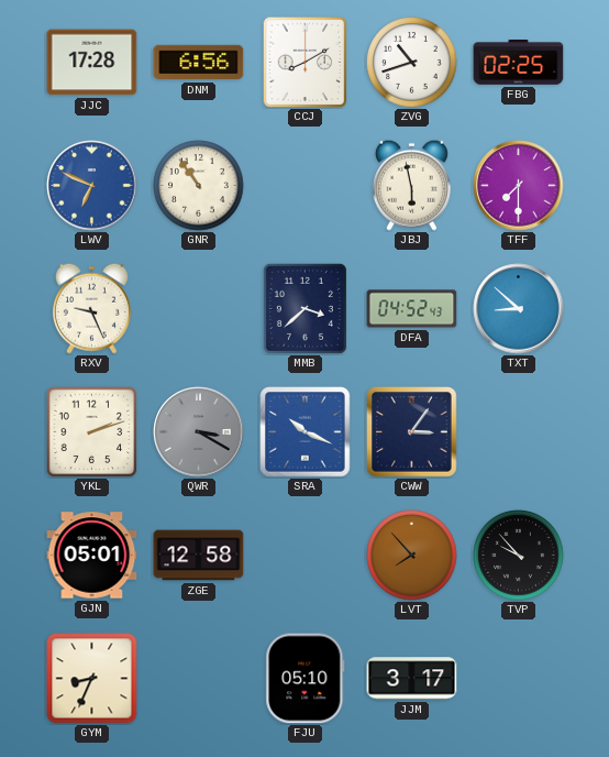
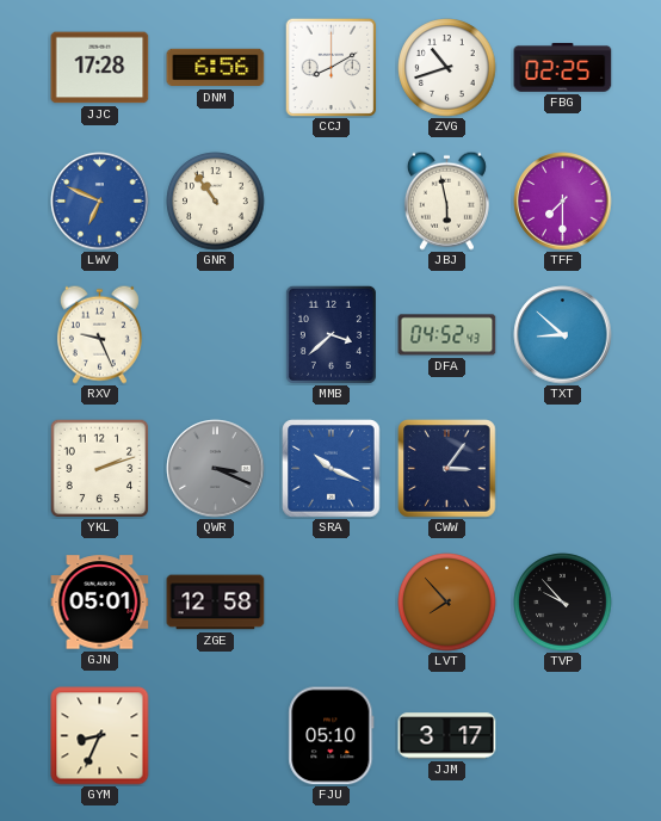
QWR: 3:20 -> 3:19
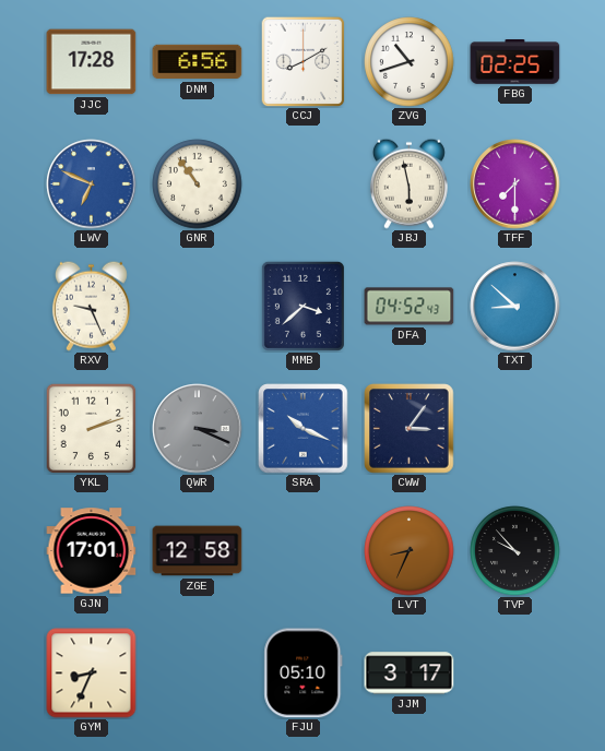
GJN: 05:01 -> 17:01
LVT: 7:53 -> 8:34
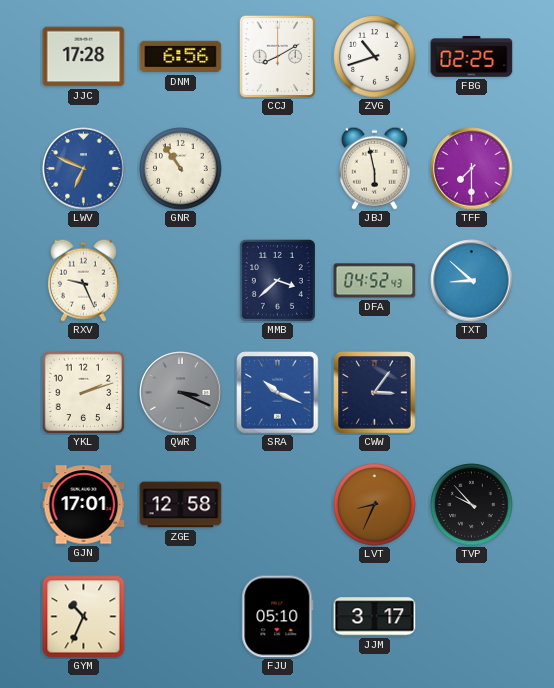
GYM: 8:34 -> 10:34
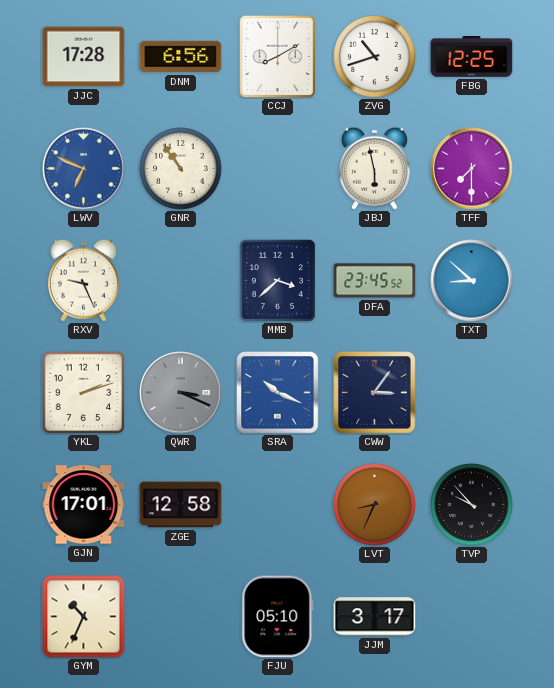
FBG: 02:25 -> 12:25
DFA: 04:52 -> 23:45
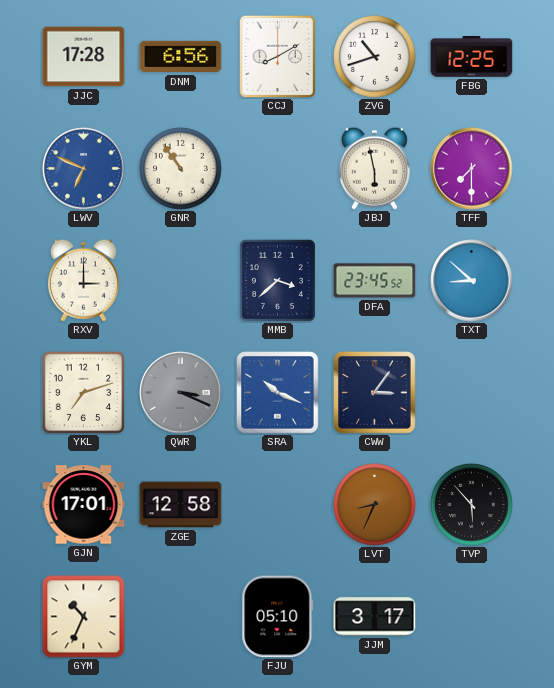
RXV: 9:26 -> 3:00
YKL: 2:12 -> 7:12
TVP: 9:53 -> 5:53
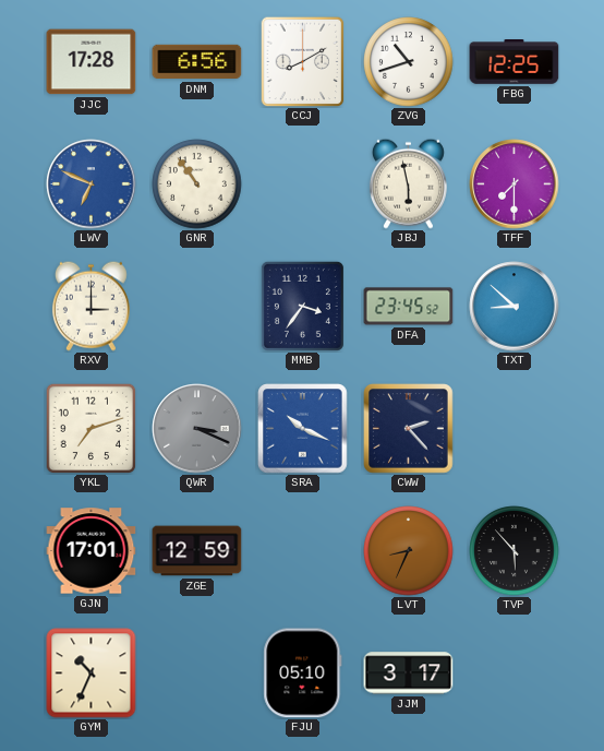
MMB: 3:38 -> 3:36
CWW: 3:06 -> 2:23
ZGE: 12:58 -> 12:59
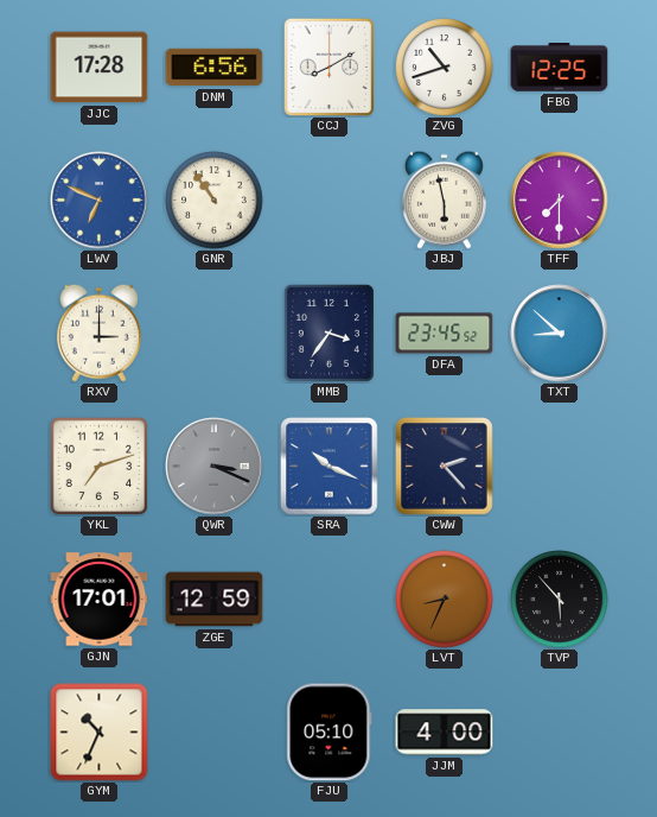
JJM: 3:17 -> 4:00
